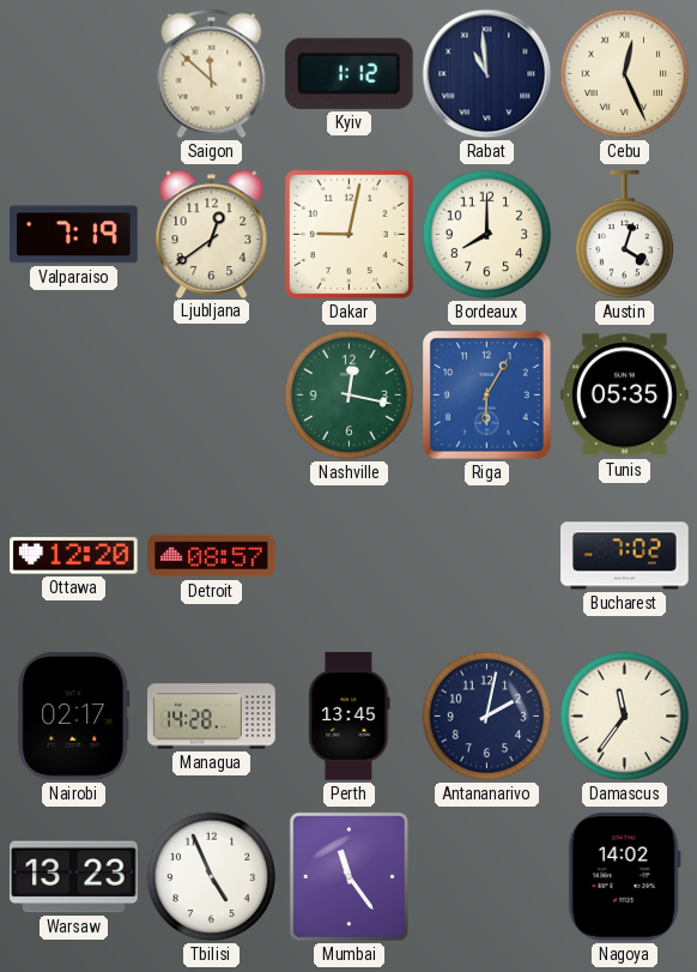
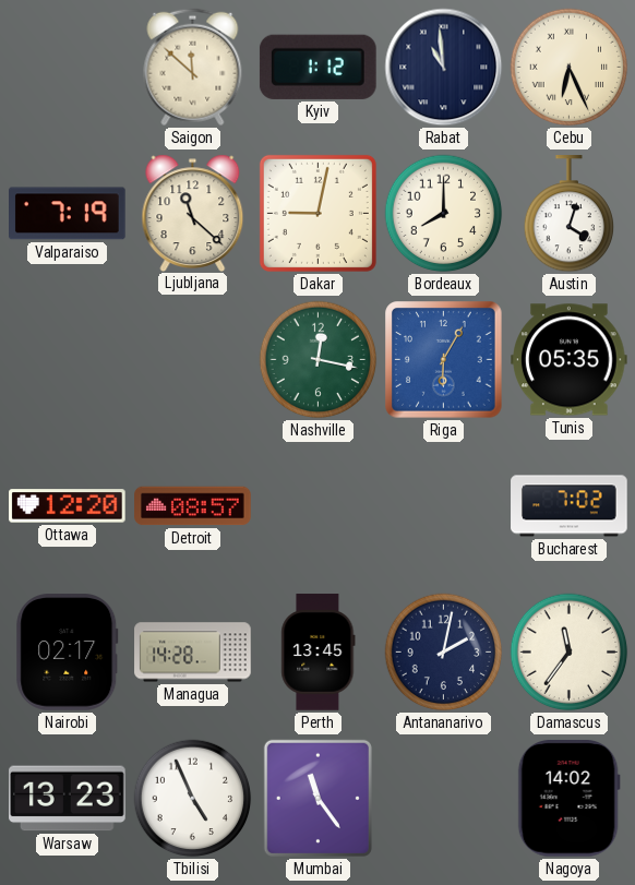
Cebu: 12:26 -> 6:26
Ljubljana: 12:39 -> 11:22
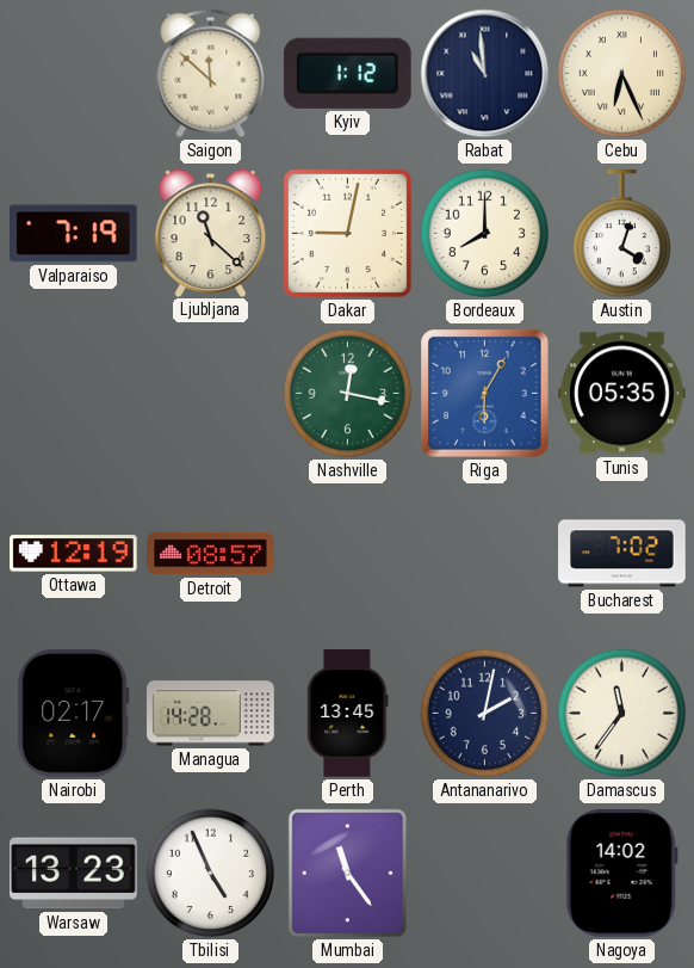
Ottawa: 12:20 -> 12:19
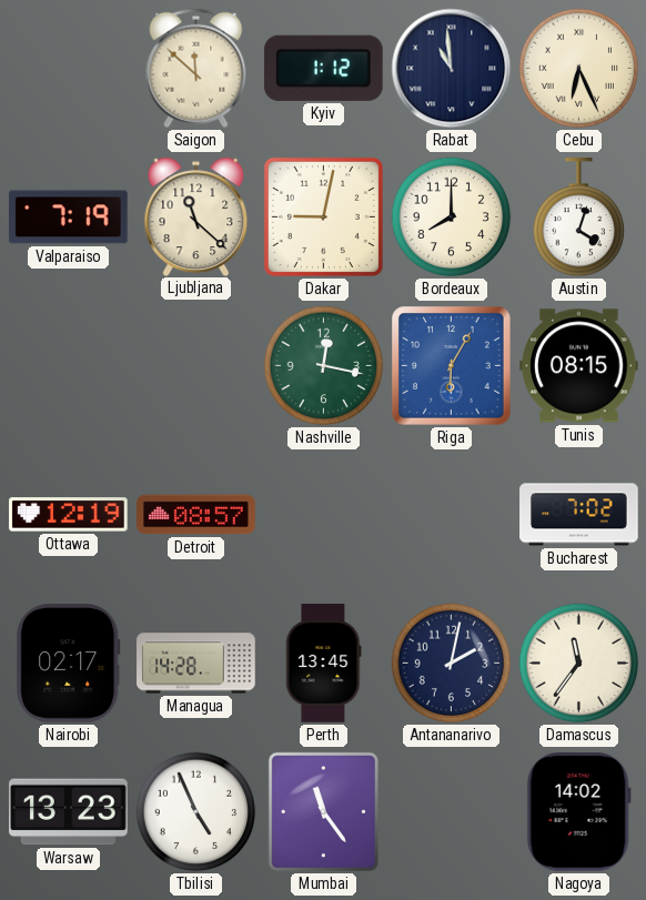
Tunis: 05:35 -> 08:15
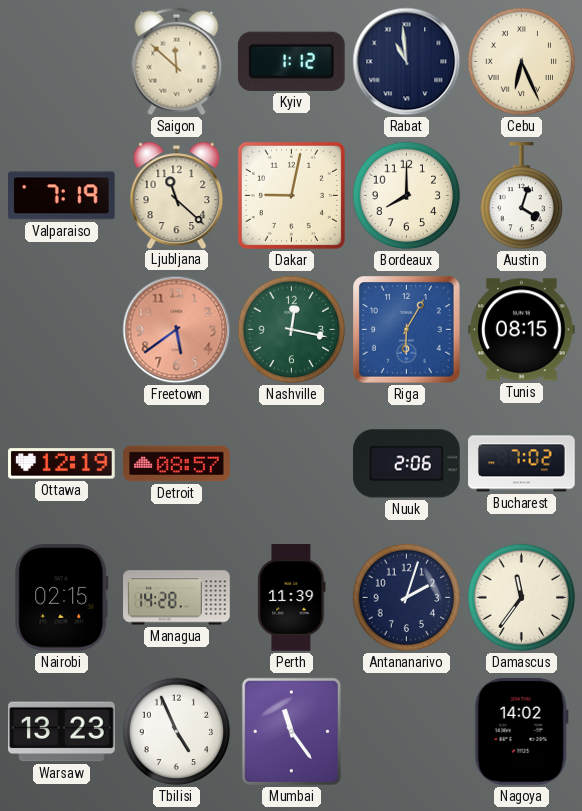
Freetown: none -> 5:39
Nuuk: none -> 2:06
Nairobi: 02:17 -> 02:15
Perth: 13:45 -> 11:39
Antananarivo: 2:02 -> 2:03
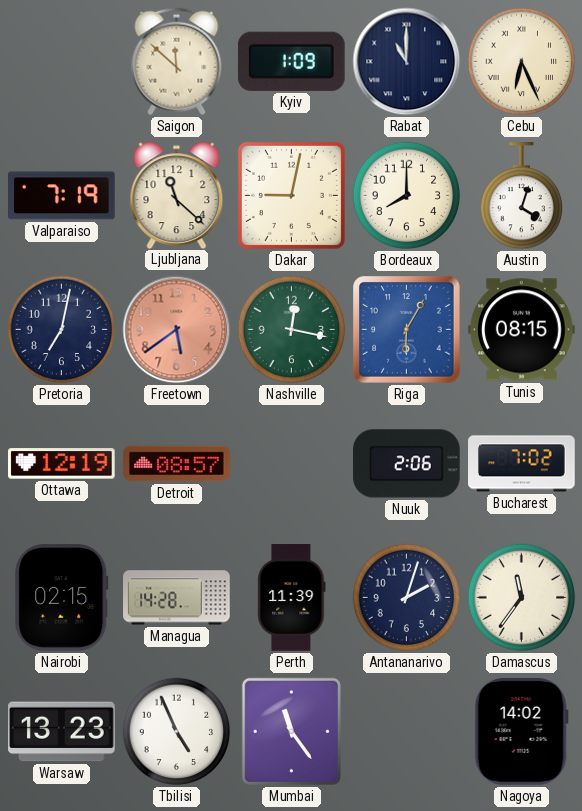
Kyiv: 1:12 -> 1:09
Rabat: 10:59 -> 11:00
Pretoria: none -> 7:02
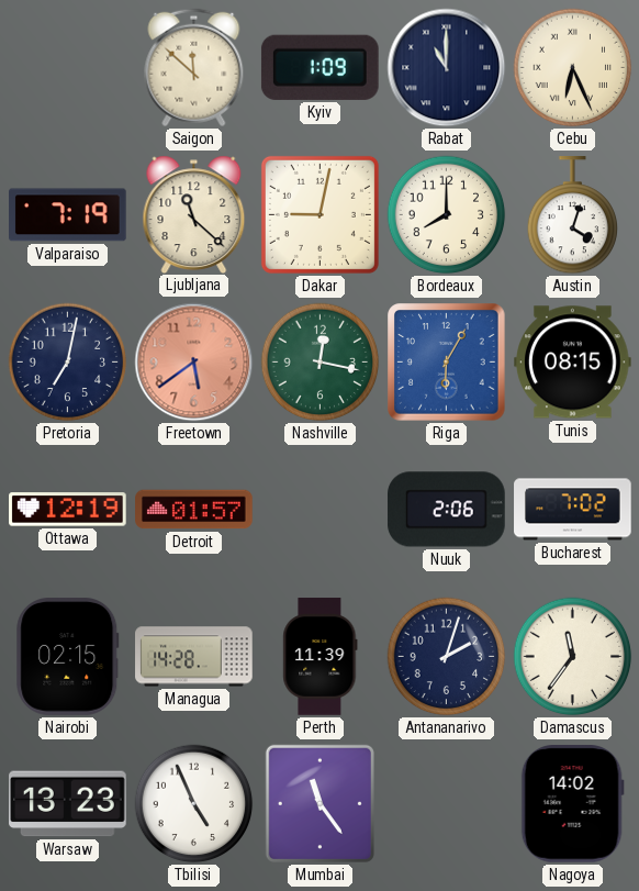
Detroit: 08:57 -> 01:57
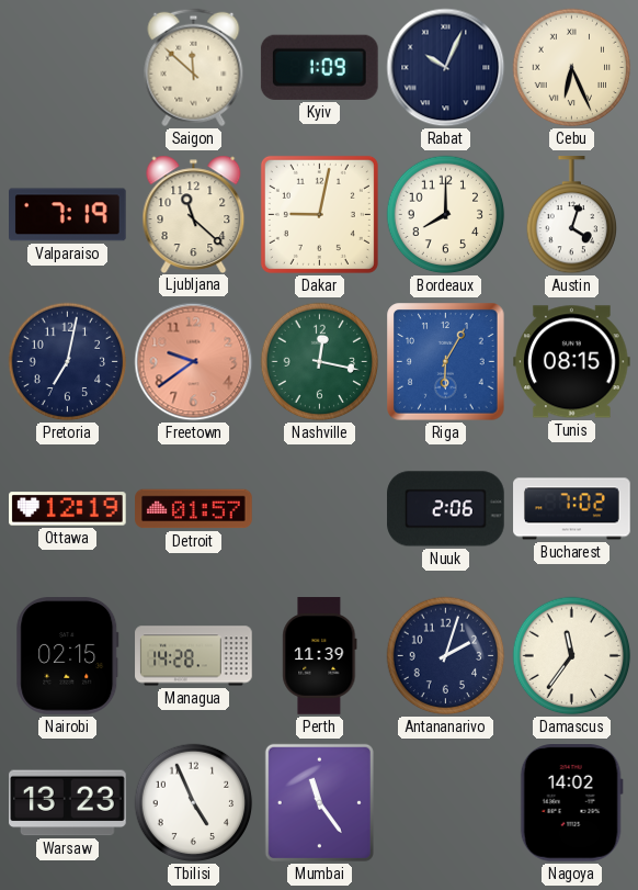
Rabat: 11:00 -> 10:04
Freetown: 5:39 -> 9:39
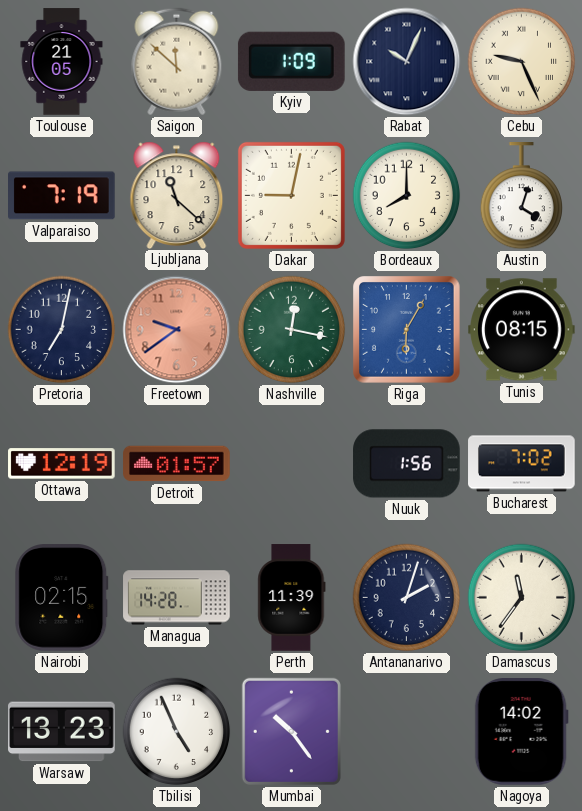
Toulouse: none -> 21:05
Cebu: 6:26 -> 9:26
Nuuk: 2:06 -> 1:56
Mumbai: 11:24 -> 10:24
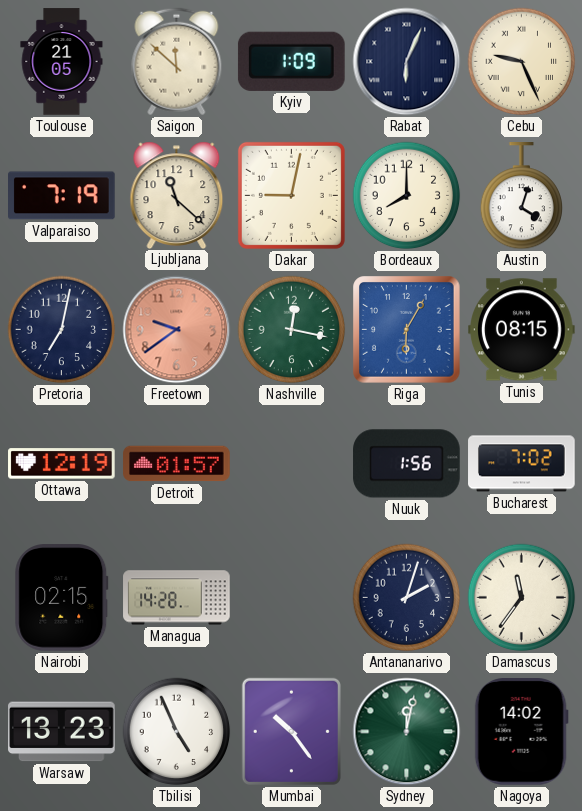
Rabat: 10:04 -> 6:04
Perth: 11:39 -> none
Sydney: none -> 12:02
